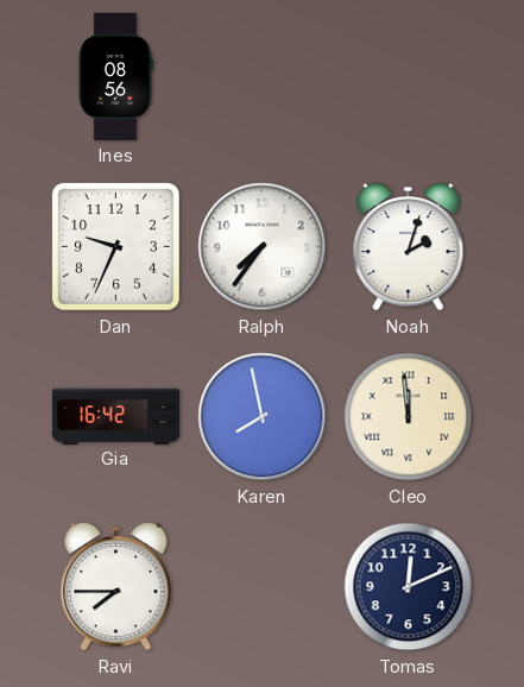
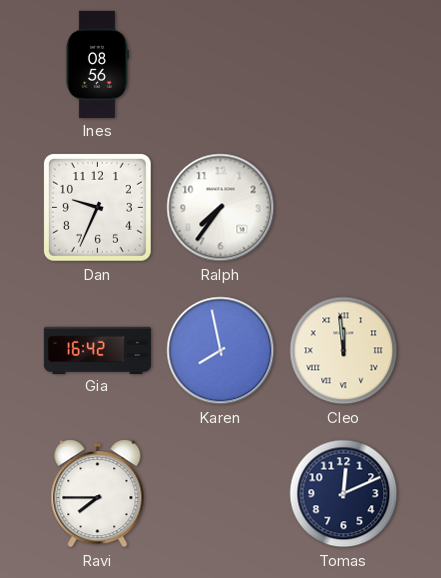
Noah: 2:03 -> none
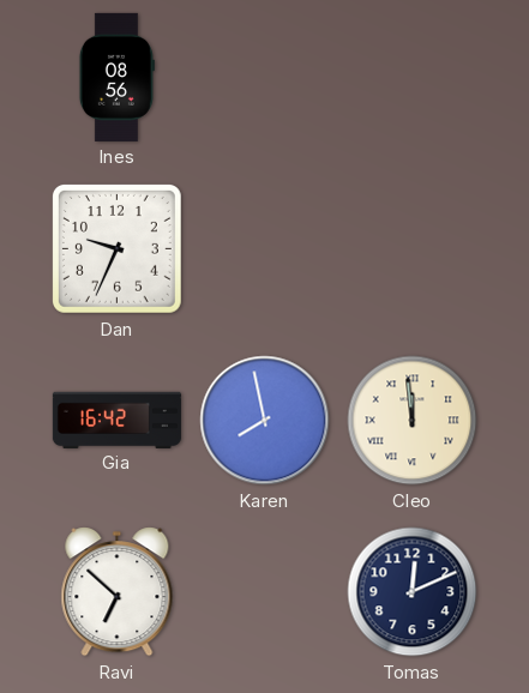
Ralph: 7:36 -> none
Ravi: 7:45 -> 6:52
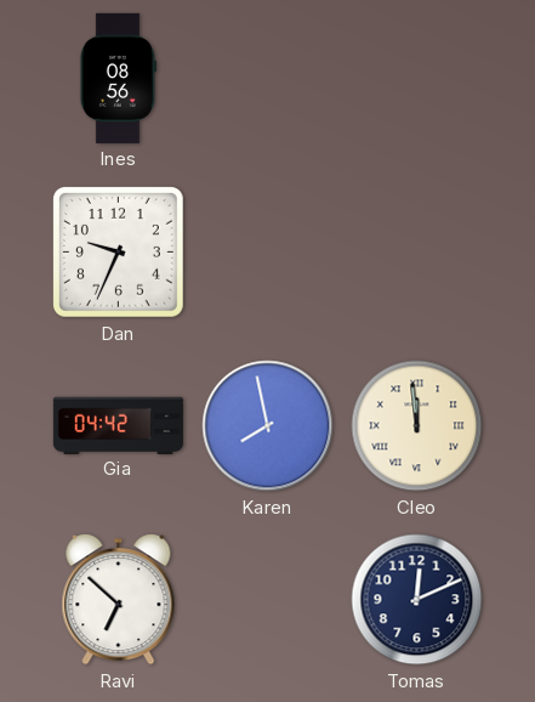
Gia: 16:42 -> 04:42
